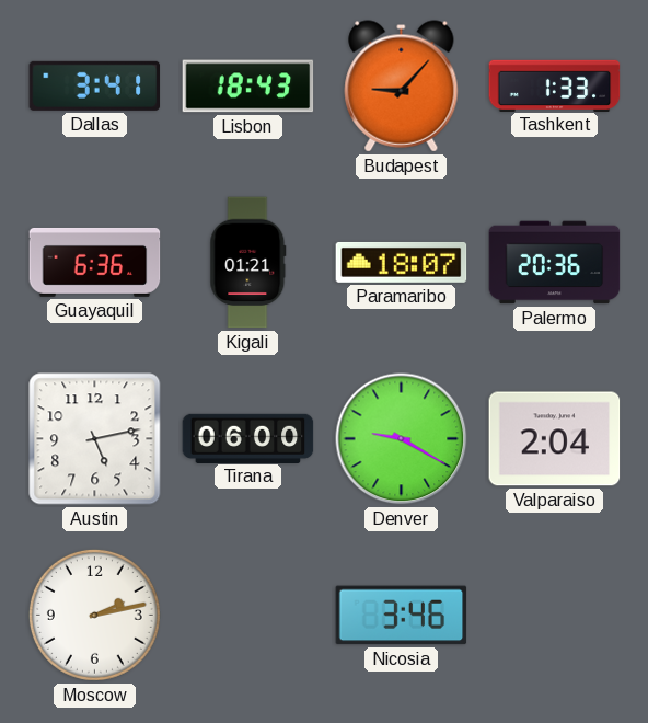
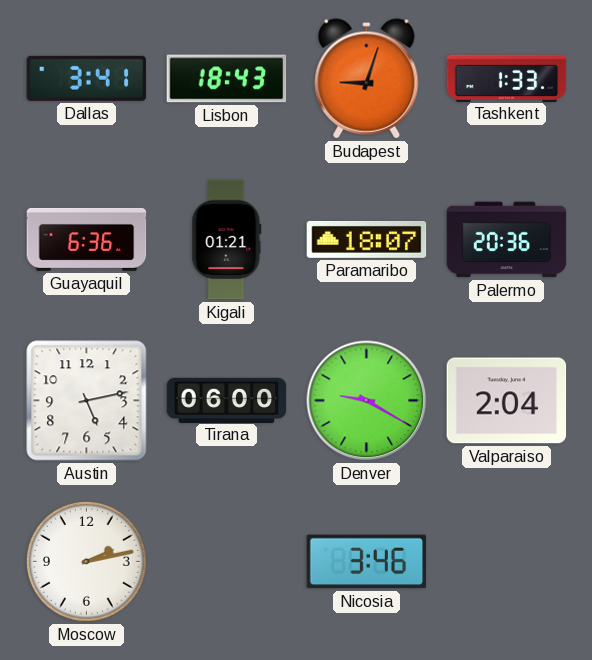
Budapest: 9:07 -> 9:03
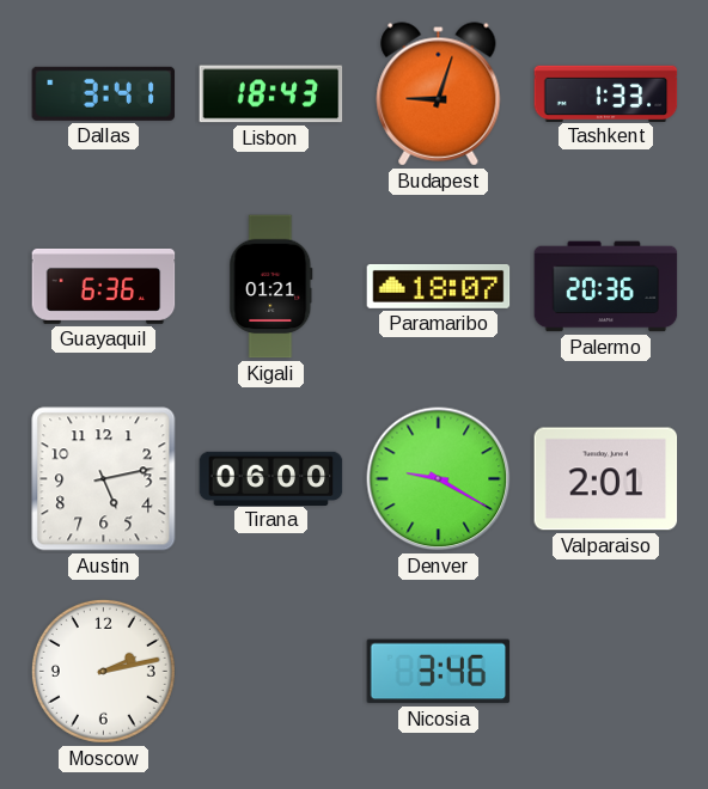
Valparaiso: 2:04 -> 2:01
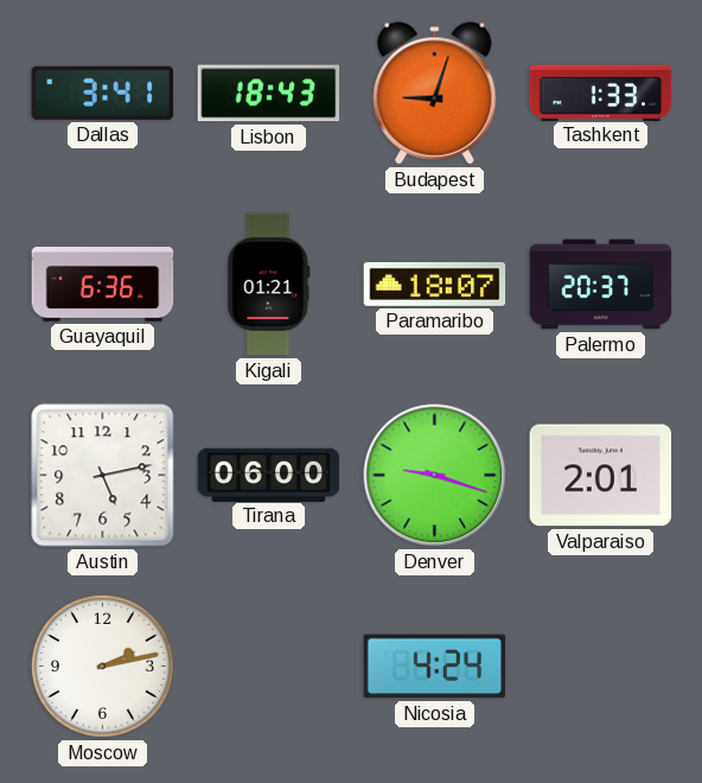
Palermo: 20:36 -> 20:37
Denver: 9:20 -> 9:18
Nicosia: 3:46 -> 4:24
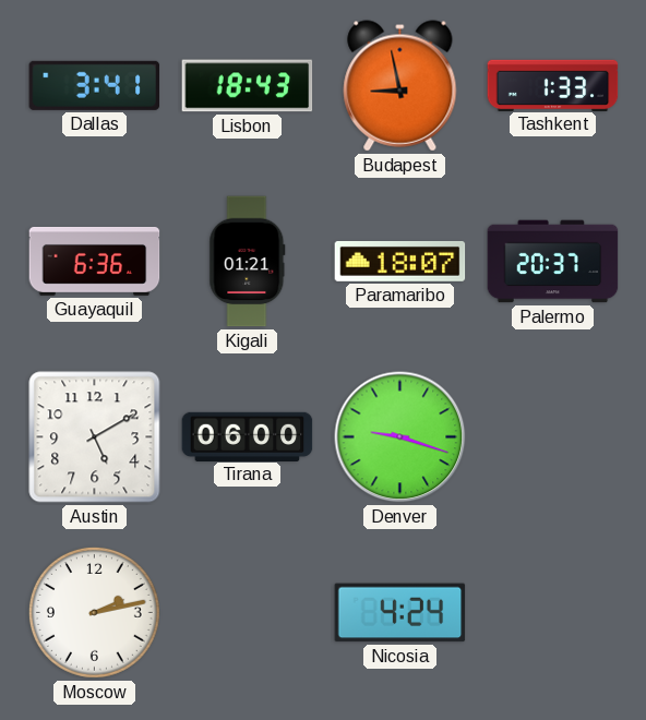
Budapest: 9:03 -> 8:58
Austin: 5:13 -> 5:10
Valparaiso: 2:01 -> none
